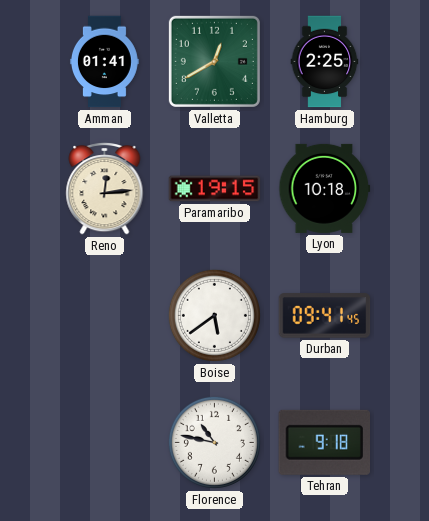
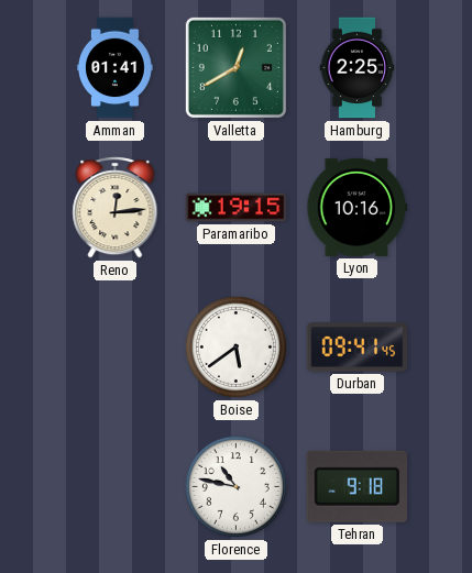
Lyon: 10:18 -> 10:16
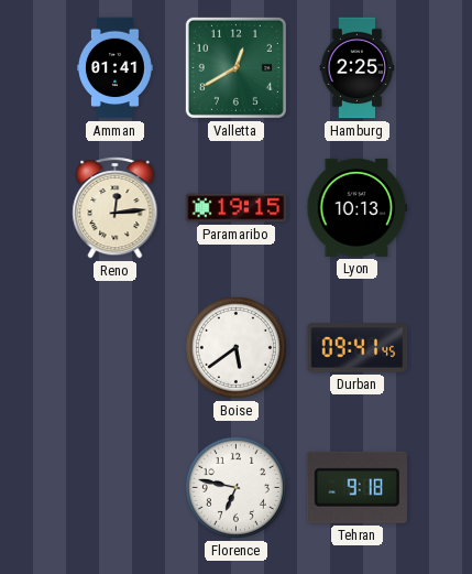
Lyon: 10:16 -> 10:13
Florence: 10:47 -> 6:47
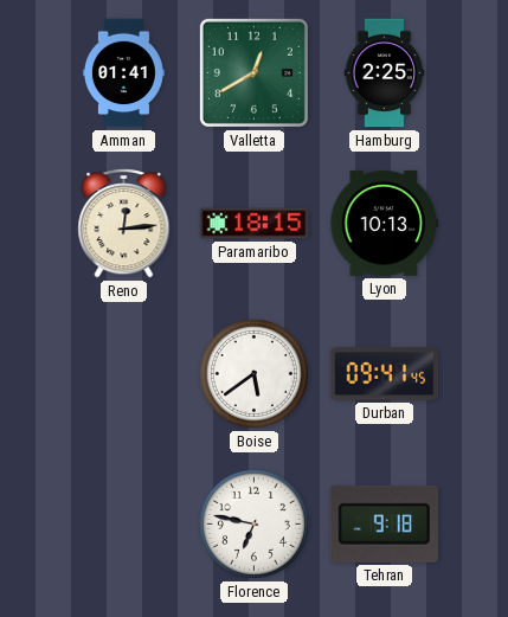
Paramaribo: 19:15 -> 18:15
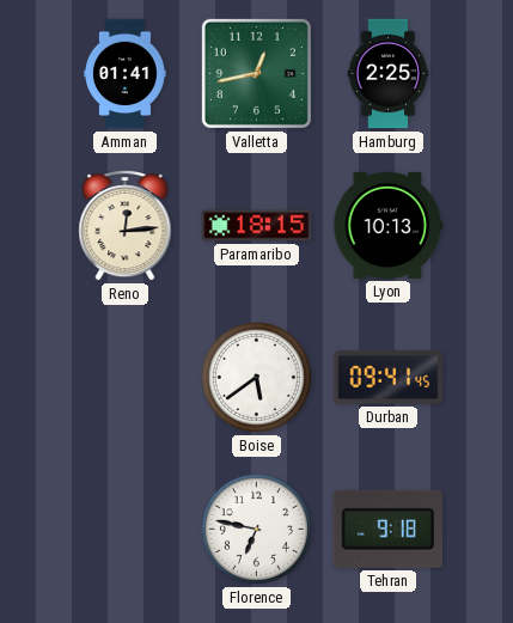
Valletta: 12:40 -> 12:43
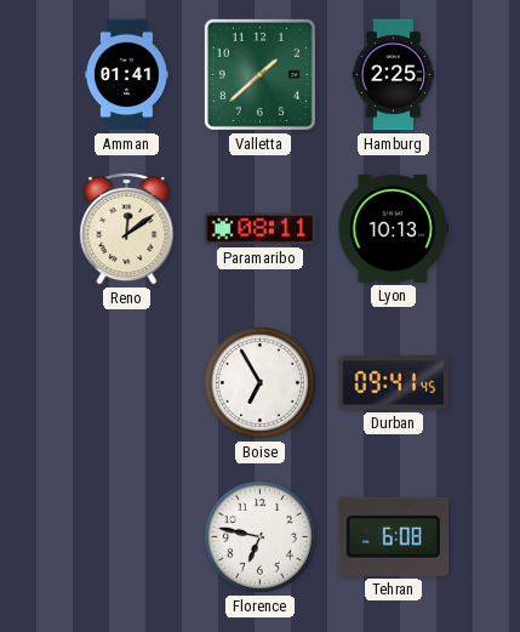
Valletta: 12:43 -> 1:38
Reno: 12:14 -> 12:09
Paramaribo: 18:15 -> 08:11
Boise: 5:39 -> 6:55
Tehran: 9:18 -> 6:08
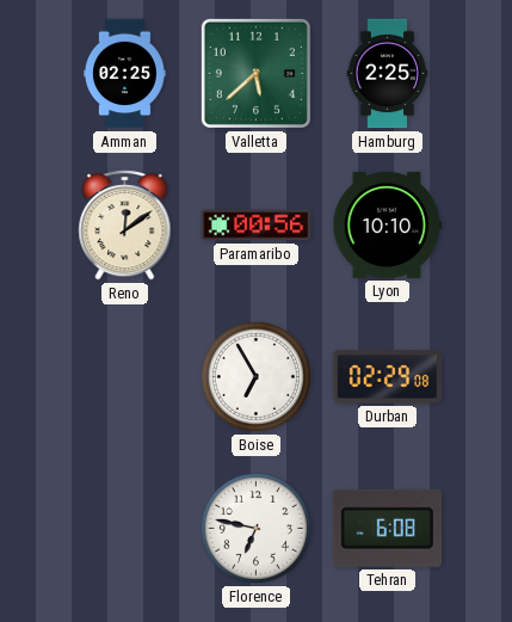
Amman: 01:41 -> 02:25
Valletta: 1:38 -> 5:38
Paramaribo: 08:11 -> 00:56
Lyon: 10:13 -> 10:10
Durban: 09:41 -> 02:29
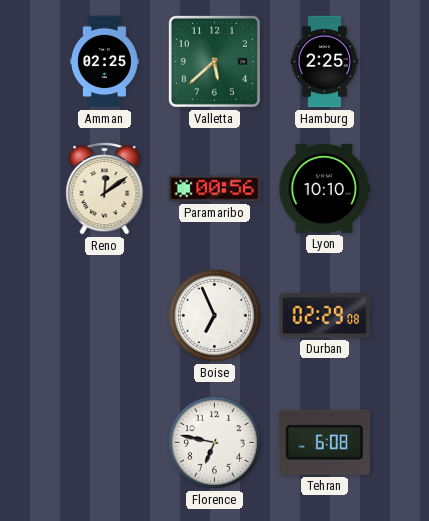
Boise: 6:55 -> 6:56
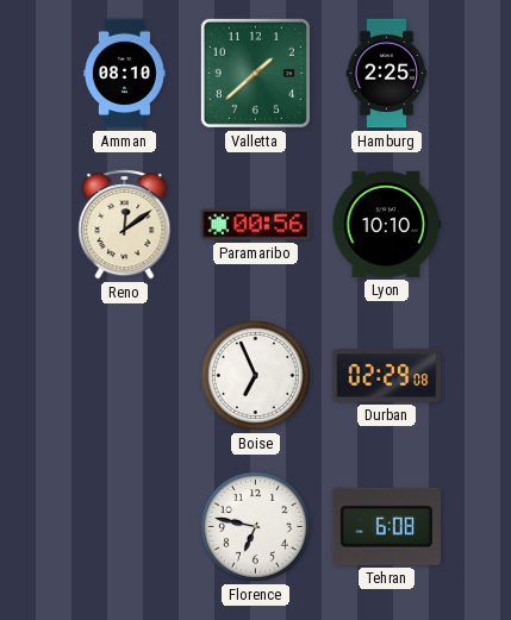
Amman: 02:25 -> 08:10
Valletta: 5:38 -> 1:38
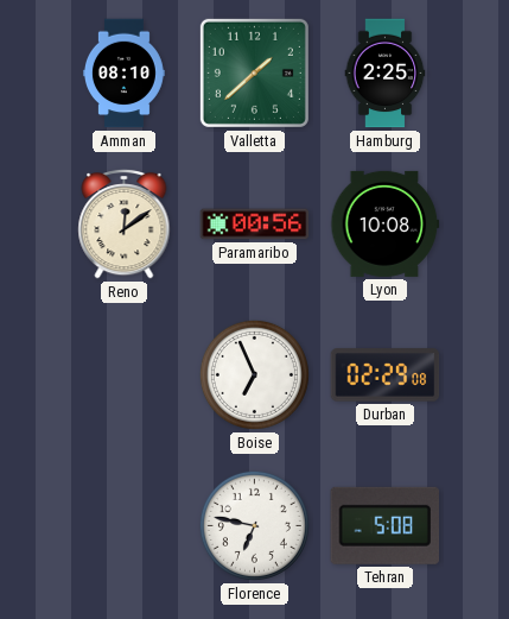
Lyon: 10:10 -> 10:08
Tehran: 6:08 -> 5:08
